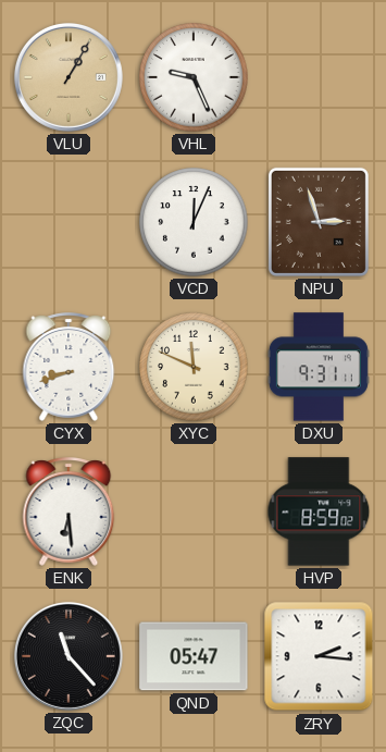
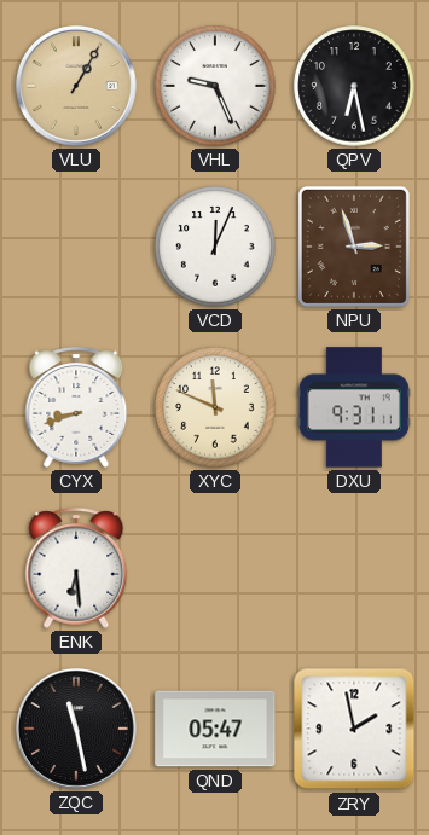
QPV: none -> 6:28
HVP: 8:59 -> none
ZQC: 11:23 -> 11:28
ZRY: 2:16 -> 1:58
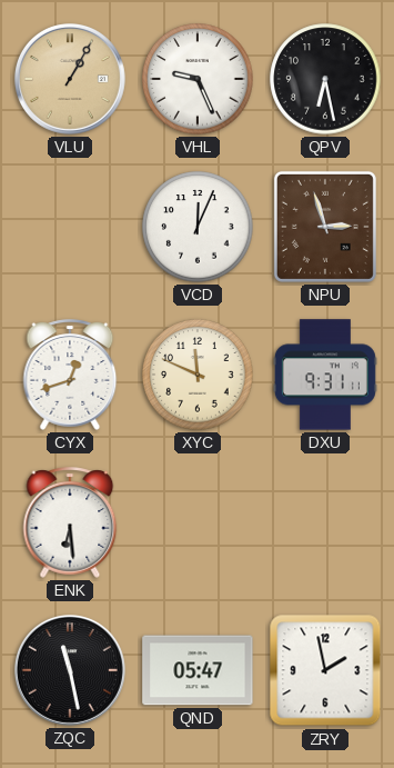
CYX: 8:42 -> 12:42
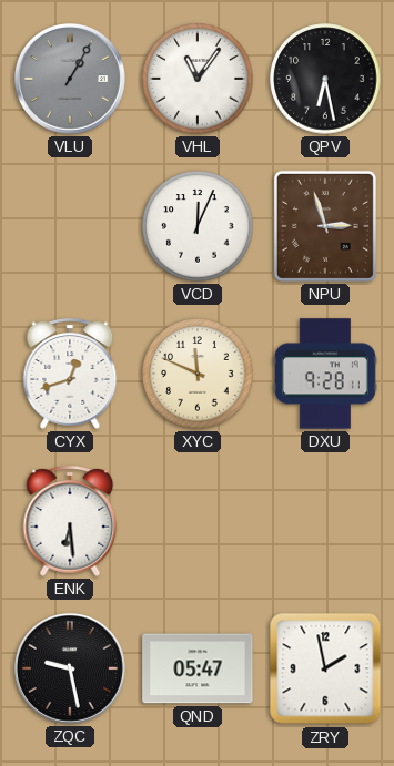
VLU dial: champagne -> grey
VHL: 9:26 -> 11:06
DXU: 9:31 -> 9:28
ZQC: 11:28 -> 9:28
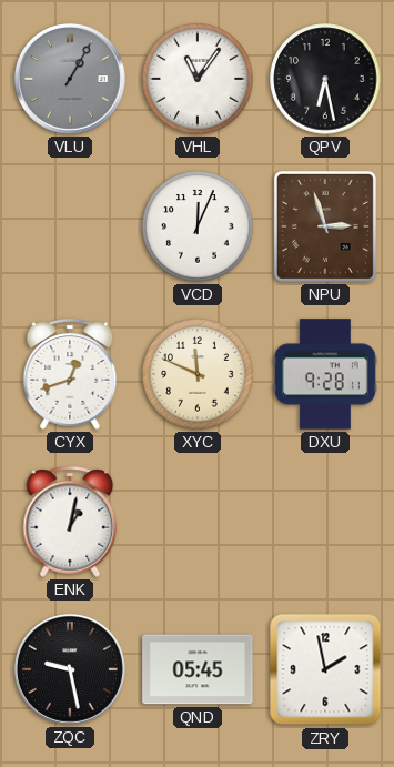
ENK: 6:29 -> 1:02
QND: 05:47 -> 05:45
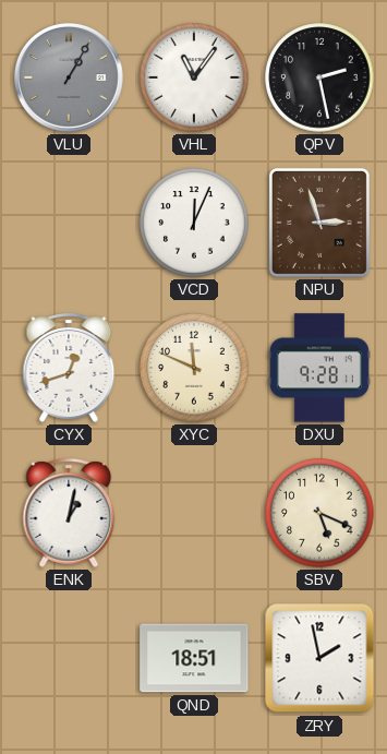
QPV: 6:28 -> 2:28
SBV: none -> 5:19
ZQC: 9:28 -> none
QND: 05:45 -> 18:51
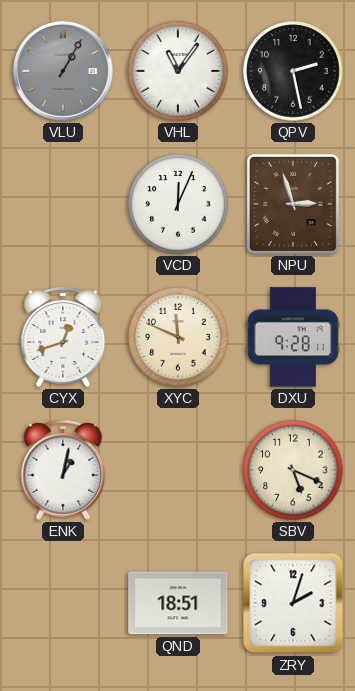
ZRY: 1:58 -> 2:03
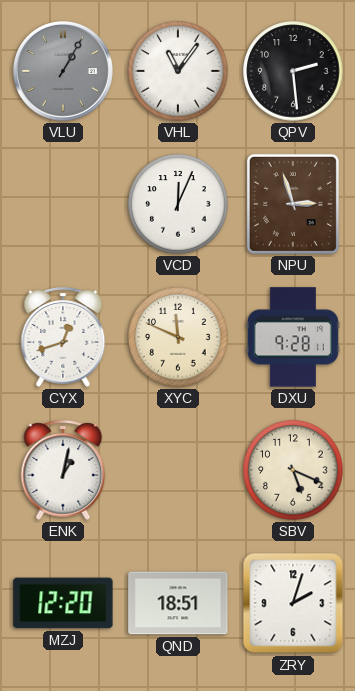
QPV: 2:28 -> 2:29
MZJ: none -> 12:20
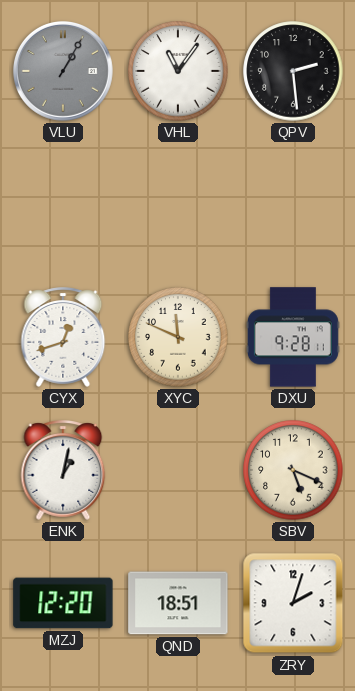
VCD: 12:04 -> none
NPU: 2:57 -> none
